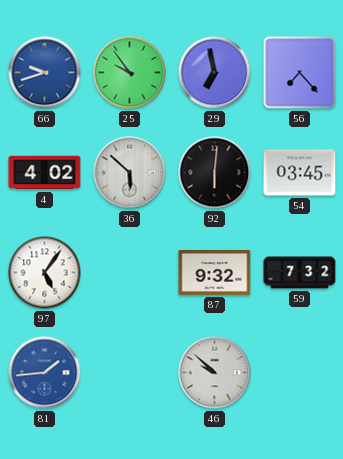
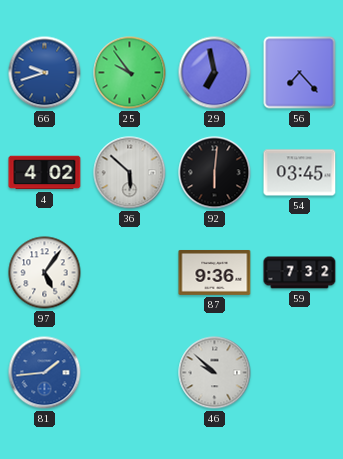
87: 9:32 -> 9:36
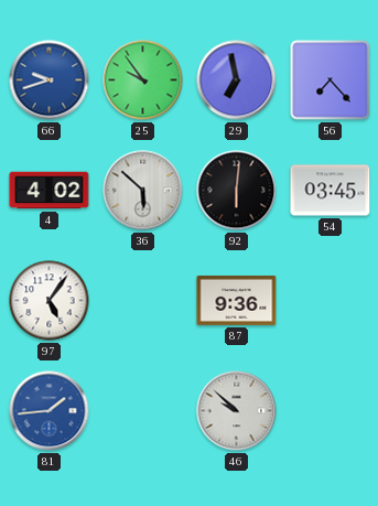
59: 7:32 -> none
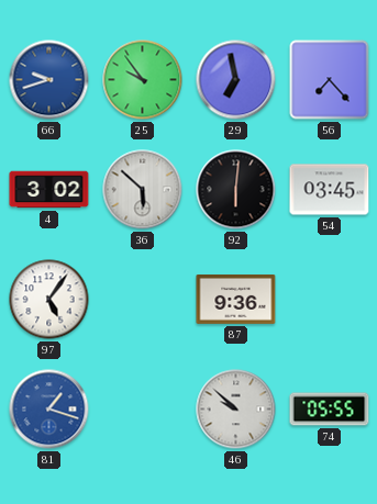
4: 4:02 -> 3:02
81: 1:44 -> 1:18
74: none -> 05:55
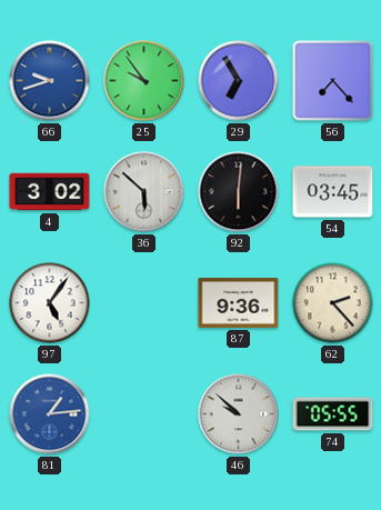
29: 6:58 -> 6:55
62: none -> 2:23
81: 1:18 -> 1:14
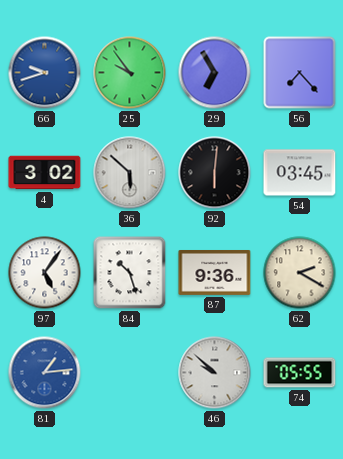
84: none -> 10:27
62: 2:23 -> 2:20
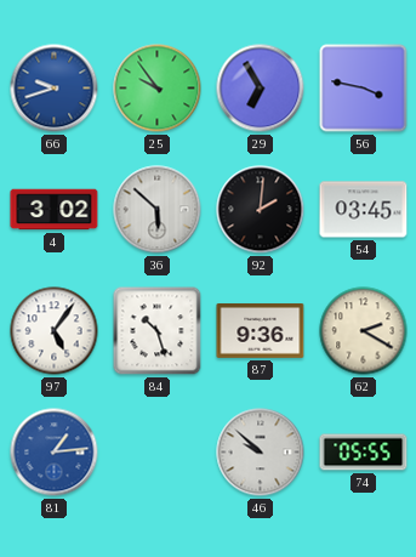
56: 7:23 -> 3:47
92: 6:01 -> 2:01
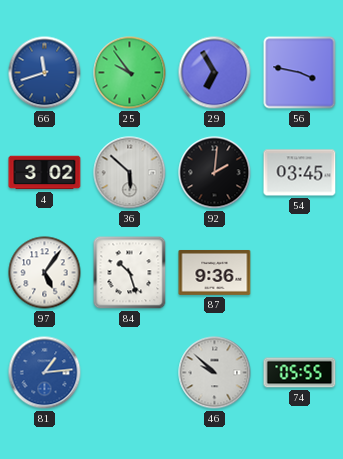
66: 9:42 -> 11:42
62: 2:20 -> none
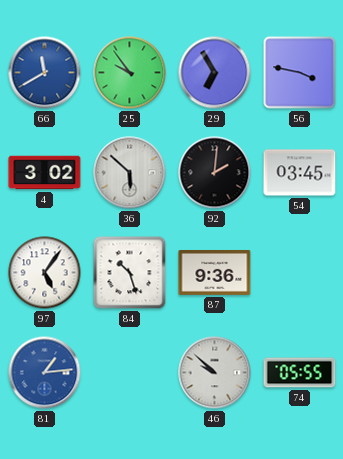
66: 11:42 -> 11:40
